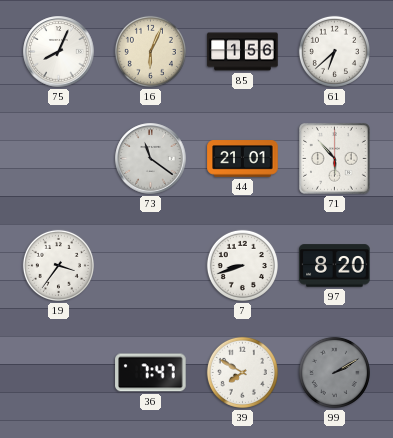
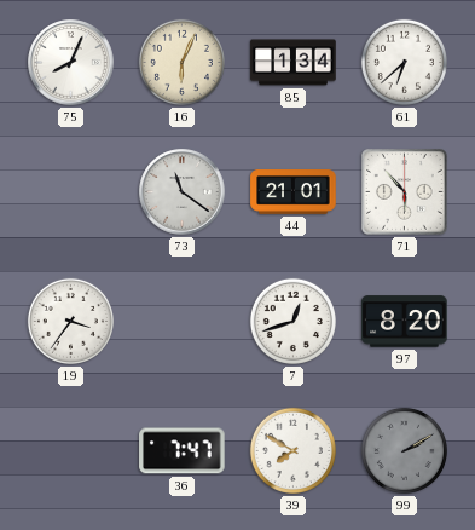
85: 1:56 -> 1:34
7: 8:42 -> 12:42
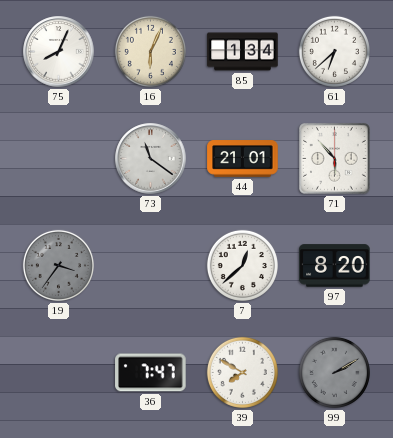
19 dial: white -> grey
7: 12:42 -> 12:38
